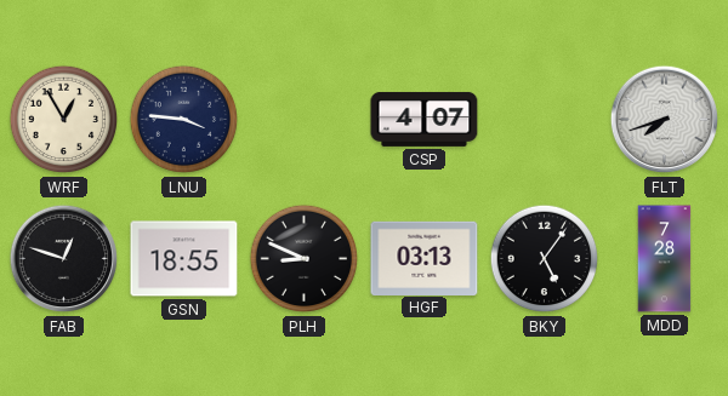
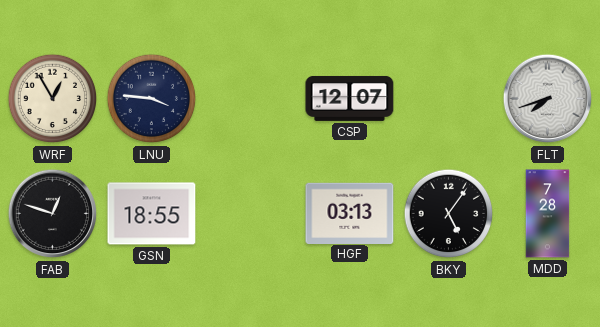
CSP: 4:07 -> 12:07
PLH: 8:49 -> none
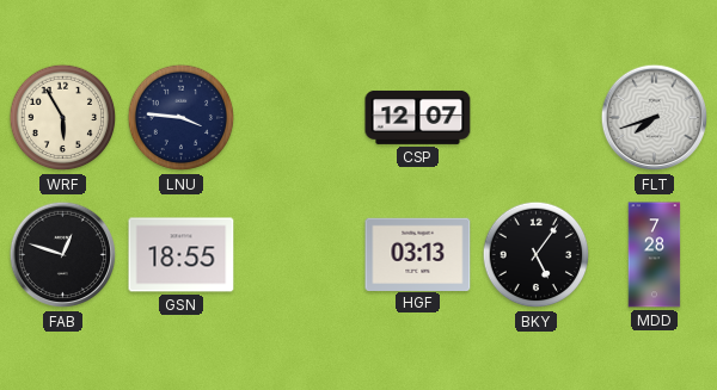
WRF: 12:55 -> 5:55
